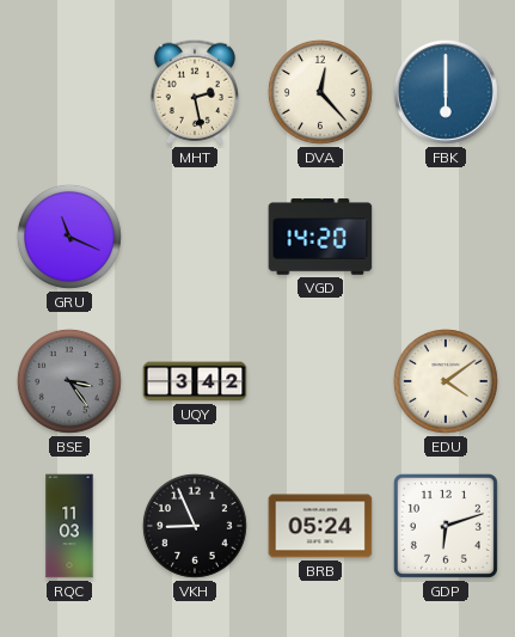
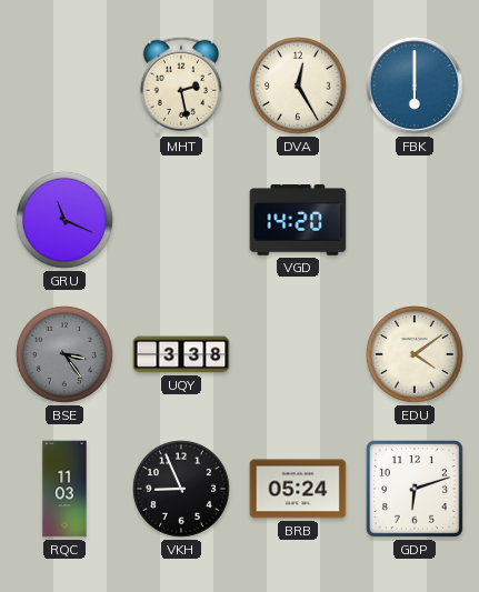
DVA: 12:23 -> 12:25
UQY: 3:42 -> 3:38
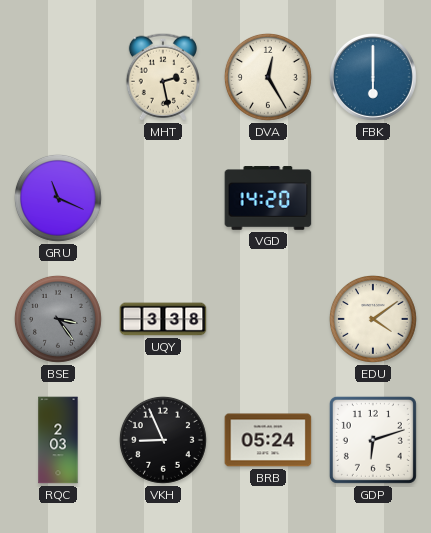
RQC: 11:03 -> 2:03
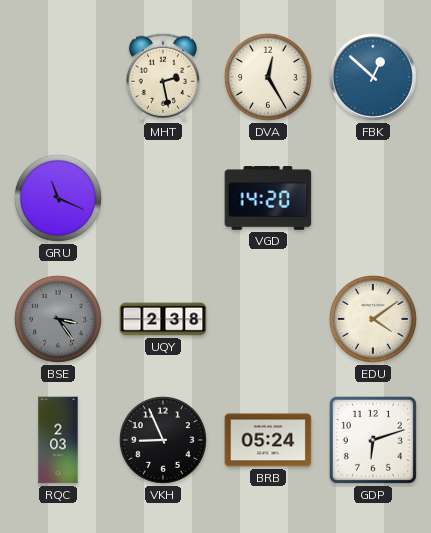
FBK: 6:00 -> 12:52
UQY: 3:38 -> 2:38
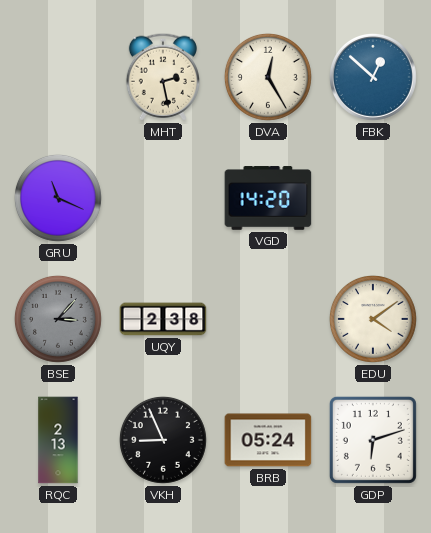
BSE: 3:24 -> 3:07
RQC: 2:03 -> 2:13
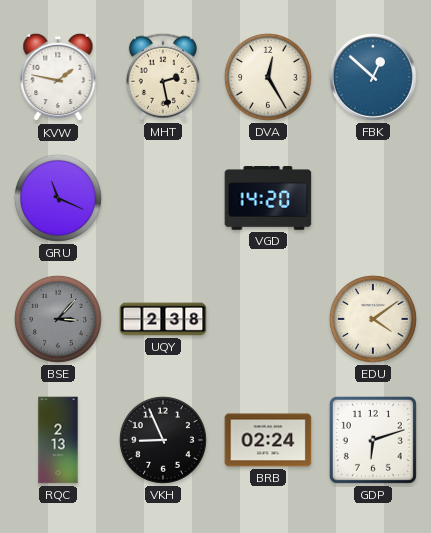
KVW: none -> 1:47
BRB: 05:24 -> 02:24
